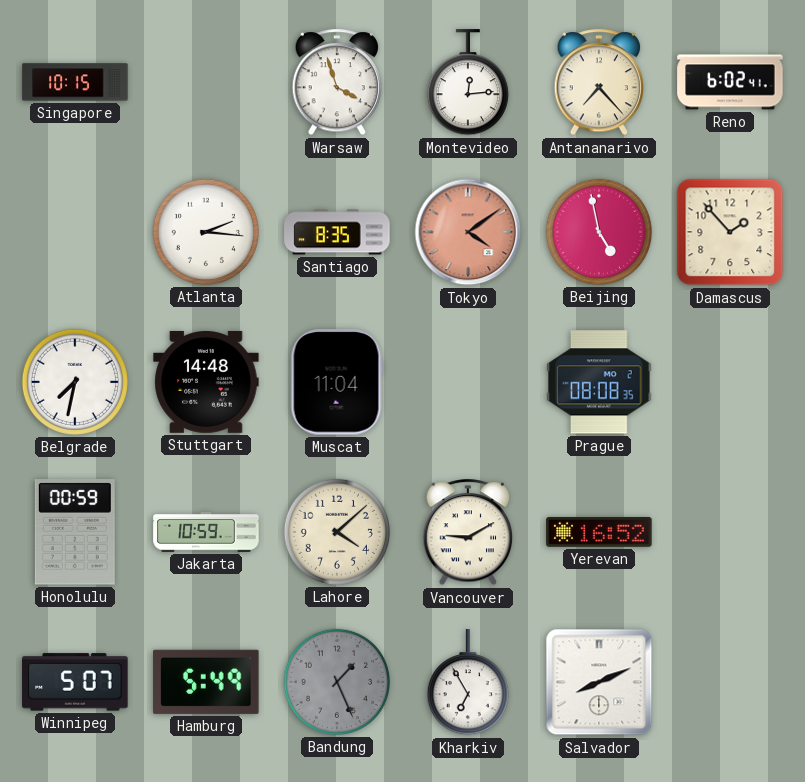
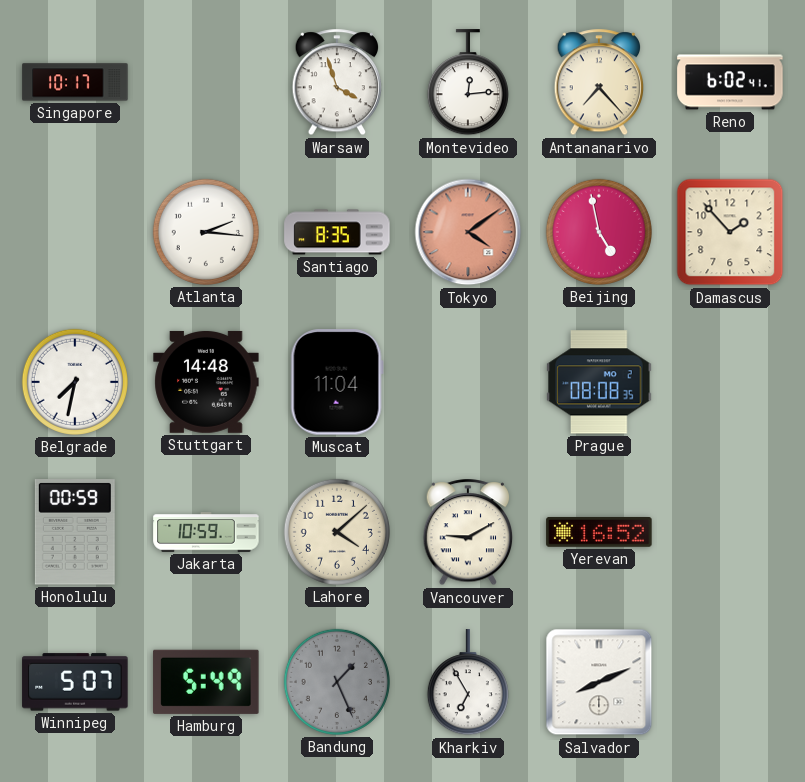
Singapore: 10:15 -> 10:17
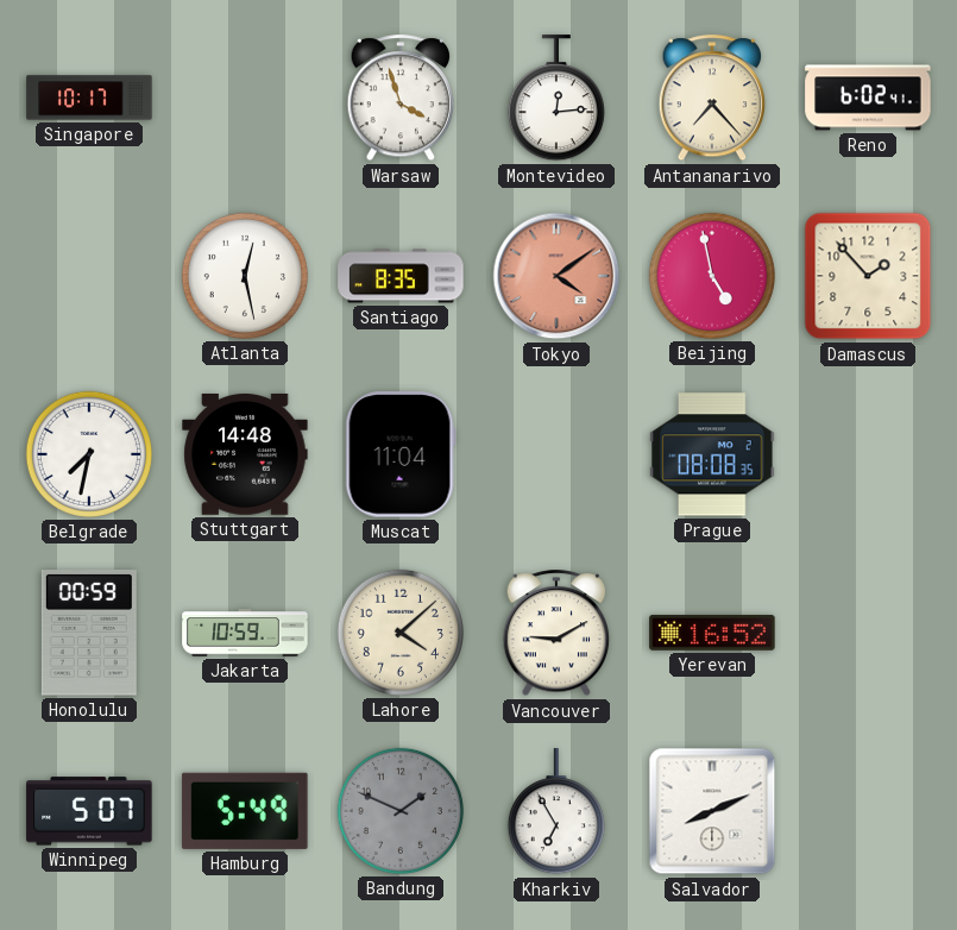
Atlanta: 2:16 -> 12:28
Bandung: 1:26 -> 1:49
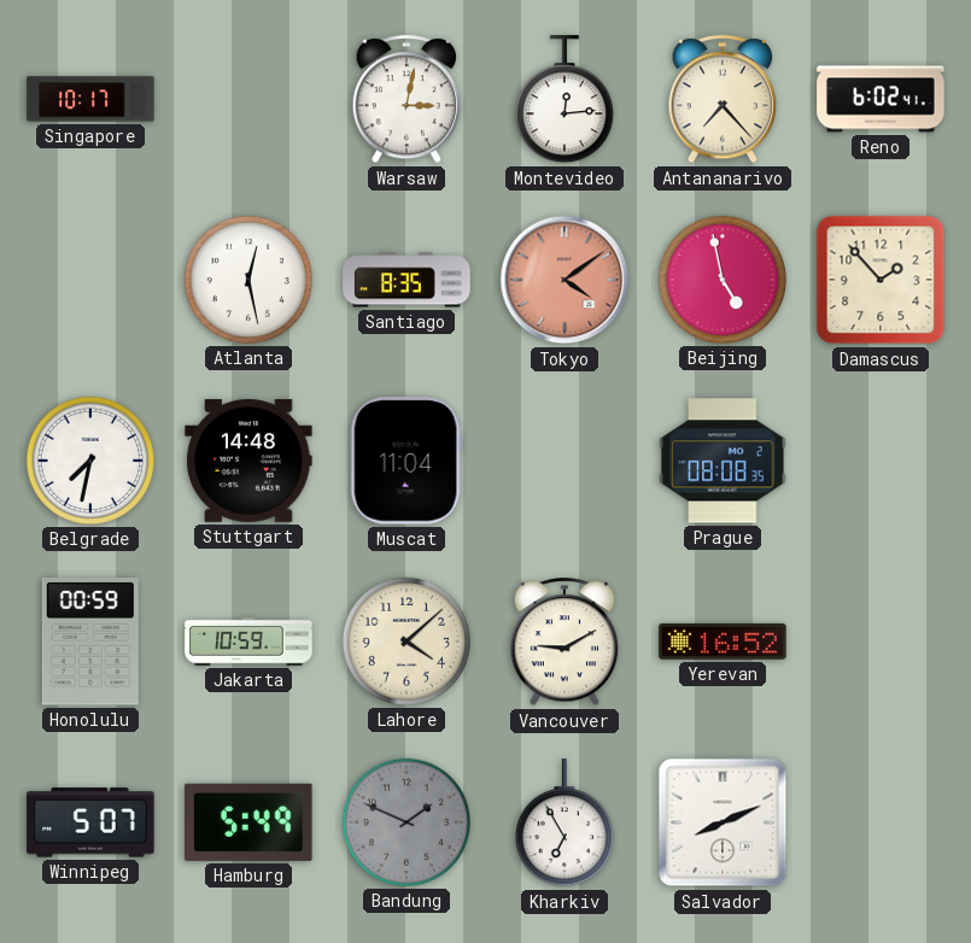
Warsaw: 3:57 -> 3:02
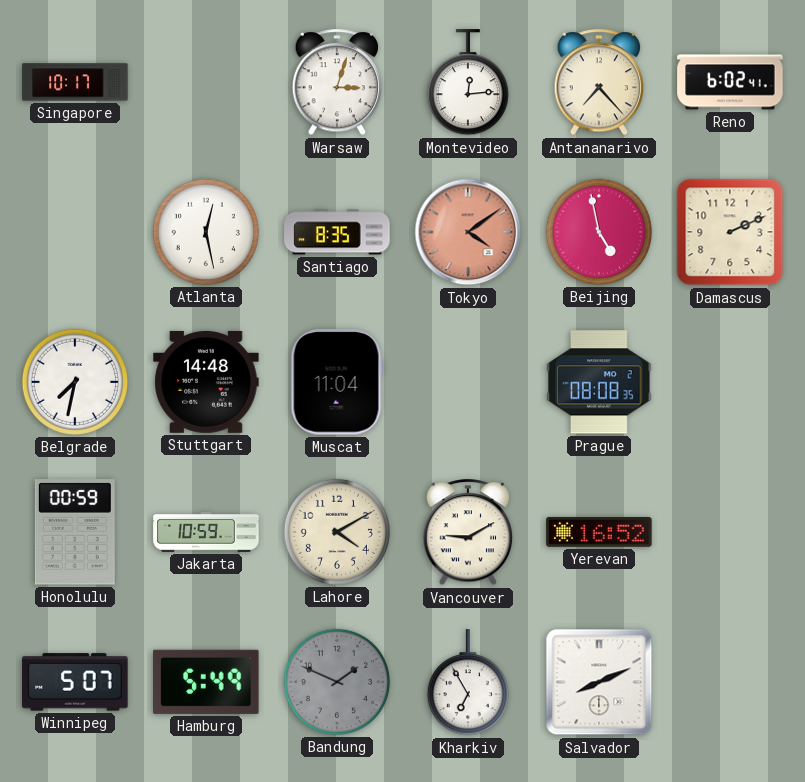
Warsaw: 3:02 -> 3:03
Damascus: 1:53 -> 2:11
Lahore: 4:08 -> 4:10
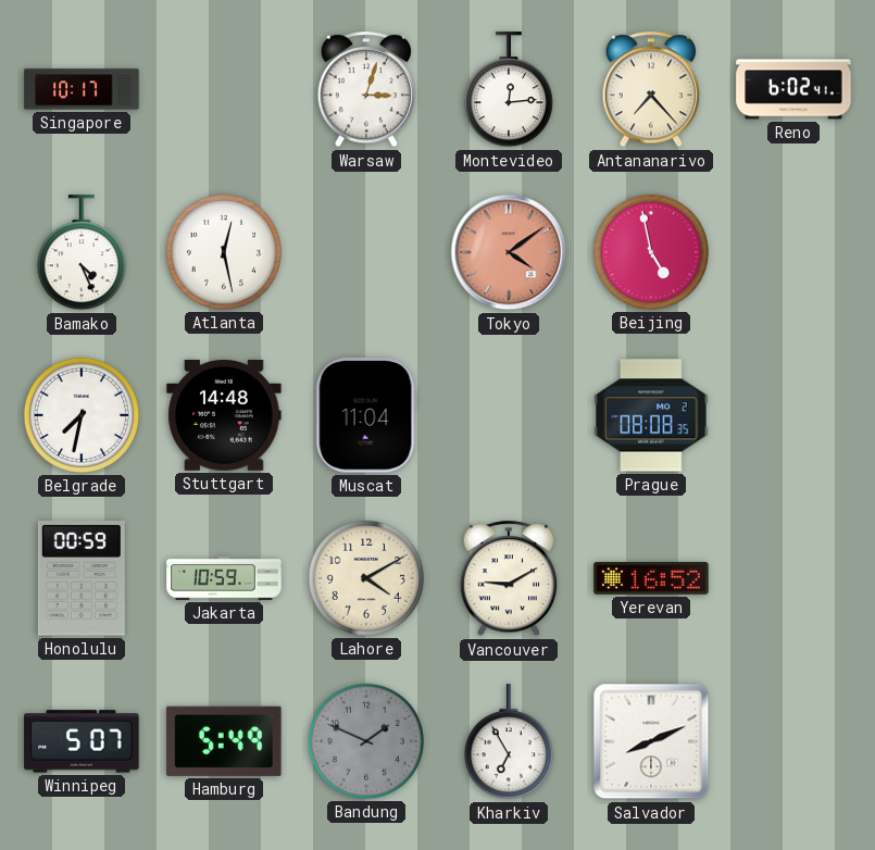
Bamako: none -> 4:26
Santiago: 8:35 -> none
Damascus: 2:11 -> none
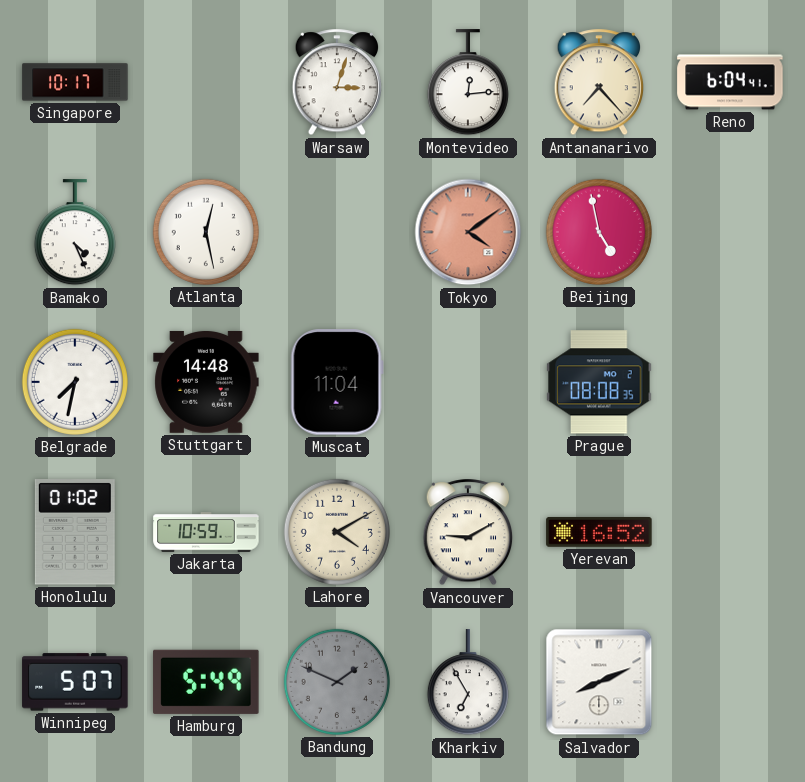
Reno: 6:02 -> 6:04
Honolulu: 00:59 -> 01:02
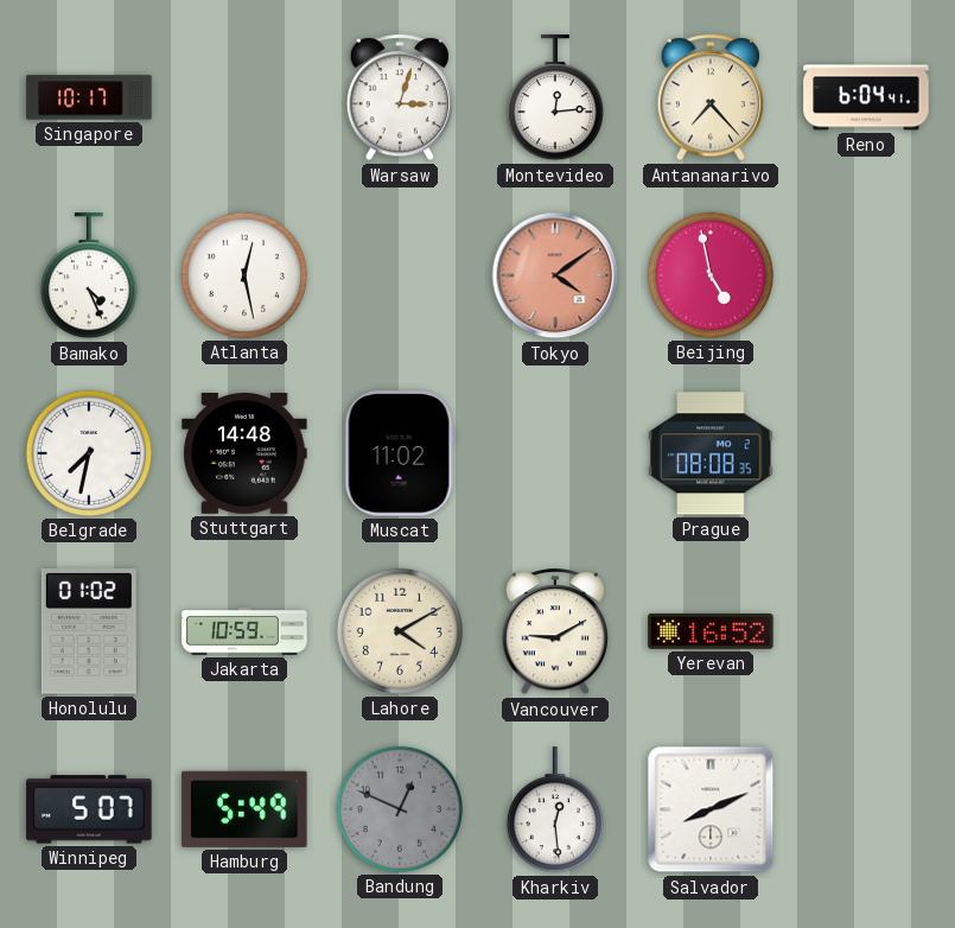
Muscat: 11:04 -> 11:02
Bandung: 1:49 -> 12:49
Kharkiv: 6:55 -> 12:29
